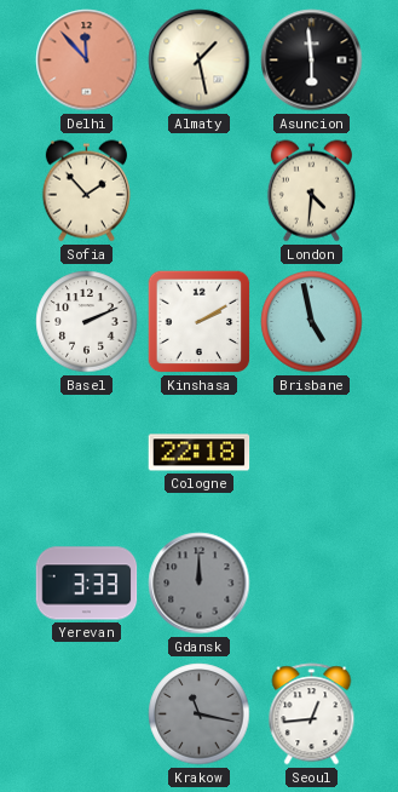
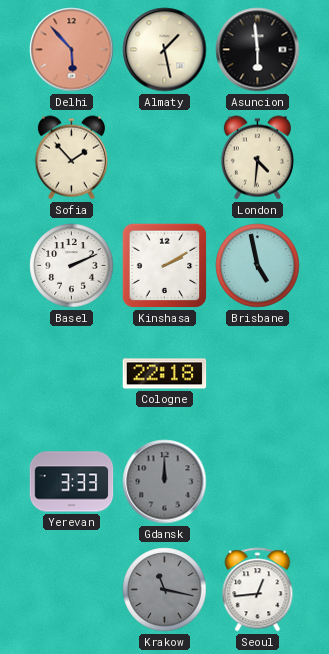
Delhi: 11:53 -> 5:53
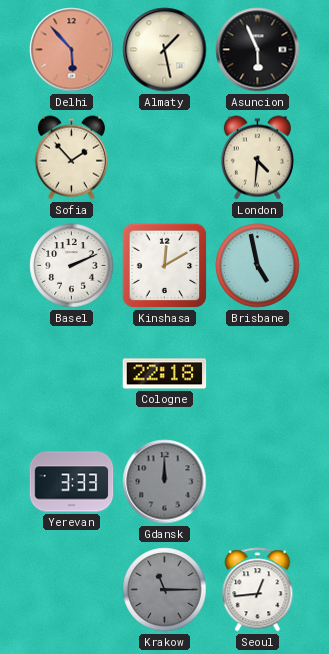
Asuncion: 5:59 -> 5:56
Kinshasa: 2:10 -> 12:10
Krakow: 11:17 -> 11:15
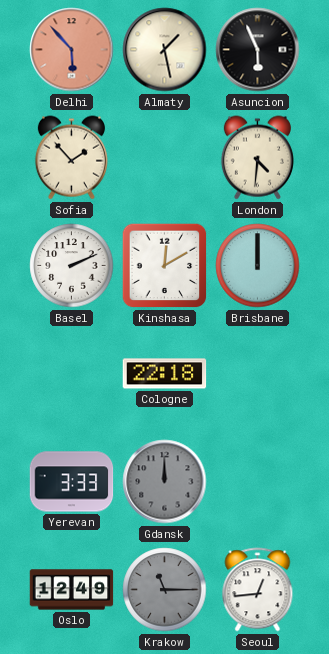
Brisbane: 4:58 -> 12:00
Oslo: none -> 12:49
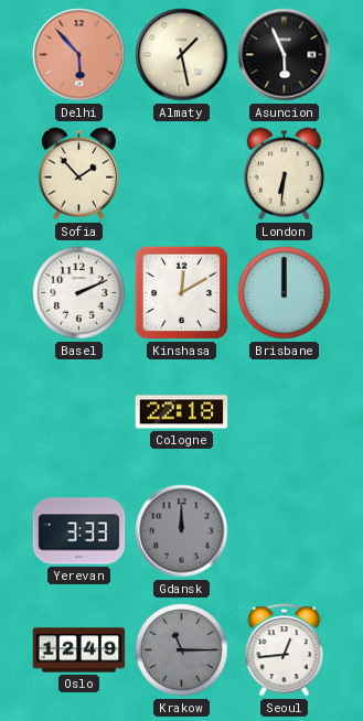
London: 4:31 -> 6:31
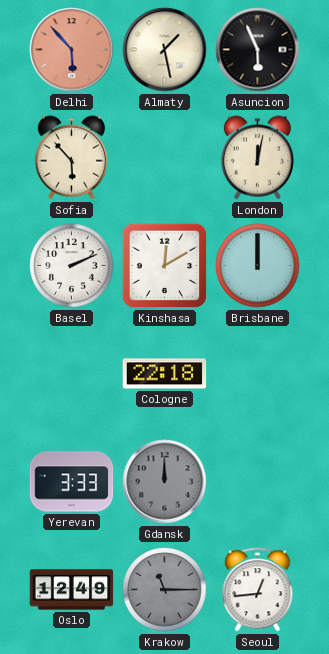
Sofia: 1:53 -> 5:53
London: 6:31 -> 12:02
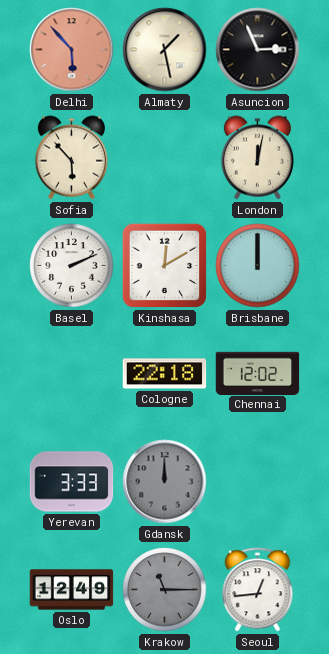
Asuncion: 5:56 -> 2:56
Chennai: none -> 12:02
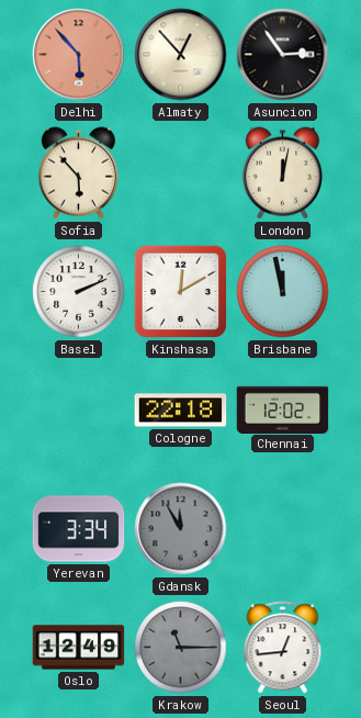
Almaty: 1:28 -> 12:53
Asuncion: 2:56 -> 2:54
Brisbane: 12:00 -> 11:58
Yerevan: 3:33 -> 3:34
Gdansk: 12:00 -> 11:55
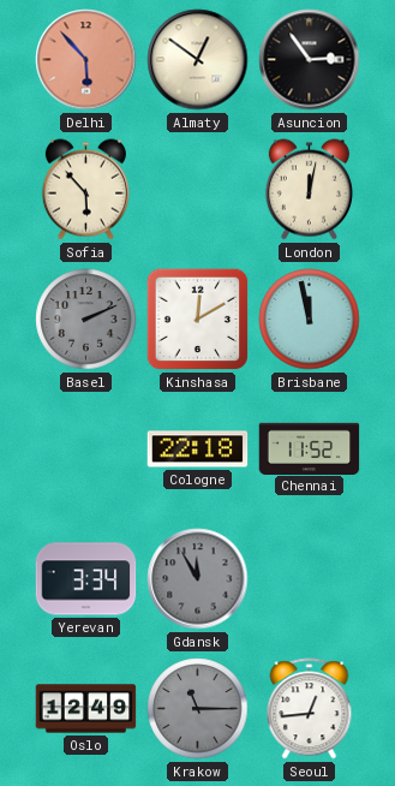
Almaty: 12:53 -> 12:51
Basel dial: white -> grey
Chennai: 12:02 -> 11:52
